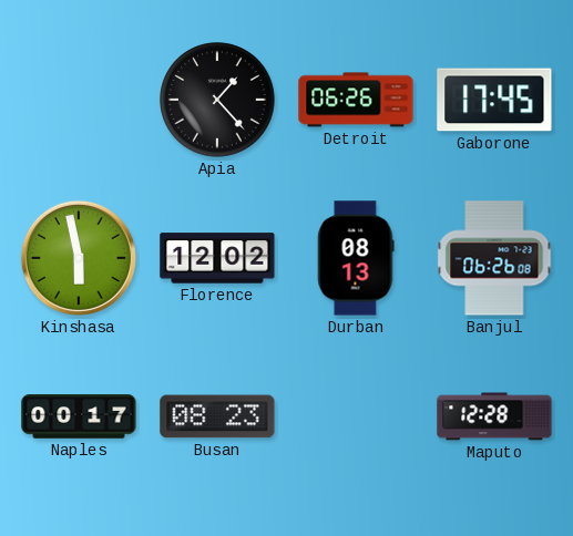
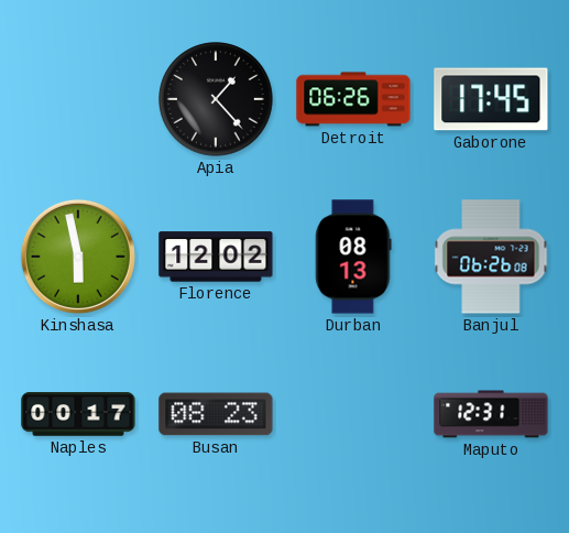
Maputo: 12:28 -> 12:31
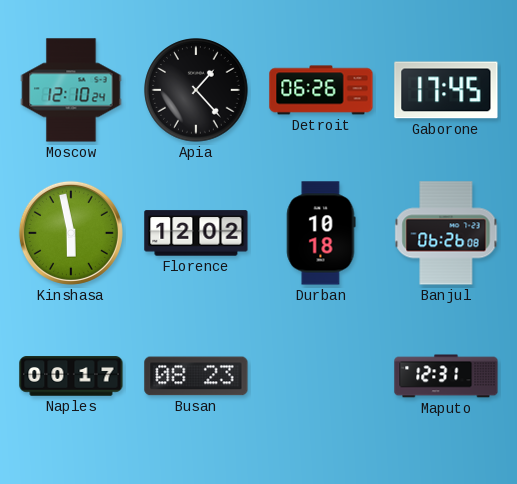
Moscow: none -> 12:10
Durban: 08:13 -> 10:18
